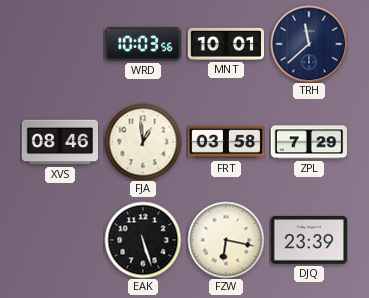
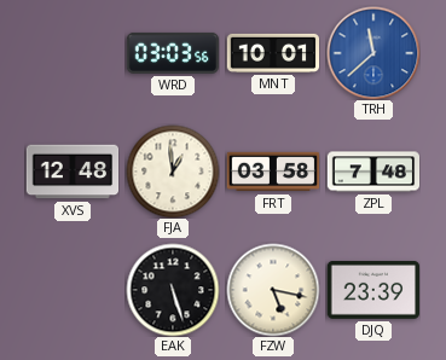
WRD: 10:03 -> 03:03
TRH dial: navy -> blue
XVS: 08:46 -> 12:48
ZPL: 7:29 -> 7:48
FZW: 6:17 -> 5:17
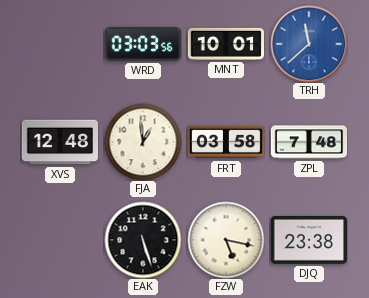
DJQ: 23:39 -> 23:38
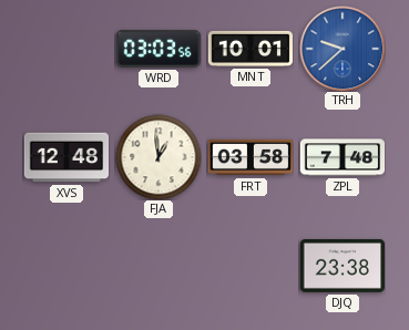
TRH: 11:38 -> 9:38
EAK: 5:27 -> none
FZW: 5:17 -> none
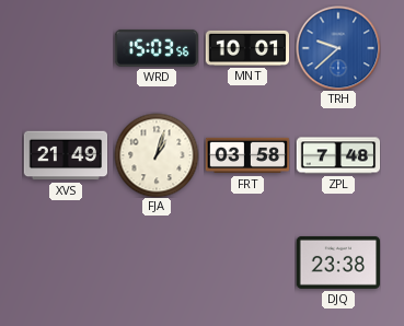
WRD: 03:03 -> 15:03
XVS: 12:48 -> 21:49
FJA: 12:59 -> 1:03
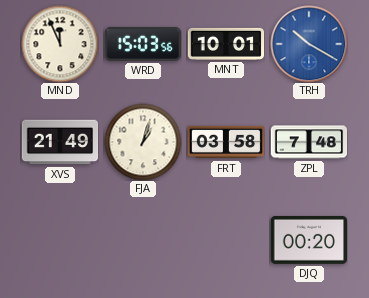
MND: none -> 11:56
TRH: 9:38 -> 10:20
DJQ: 23:38 -> 00:20
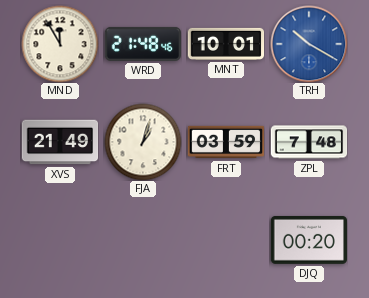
MND: 11:56 -> 11:55
WRD: 15:03 -> 21:48
FRT: 03:58 -> 03:59
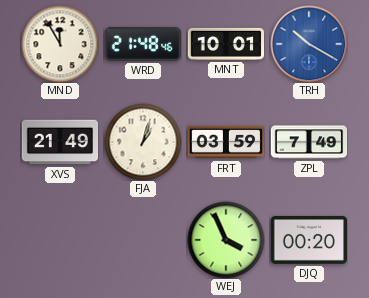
ZPL: 7:48 -> 7:49
WEJ: none -> 3:56
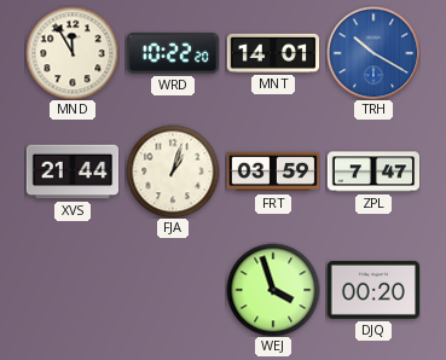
WRD: 21:48 -> 10:22
MNT: 10:01 -> 14:01
XVS: 21:49 -> 21:44
ZPL: 7:49 -> 7:47
WEJ: 3:56 -> 3:57
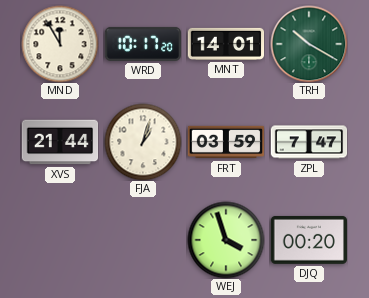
WRD: 10:22 -> 10:17
TRH dial: blue -> green
